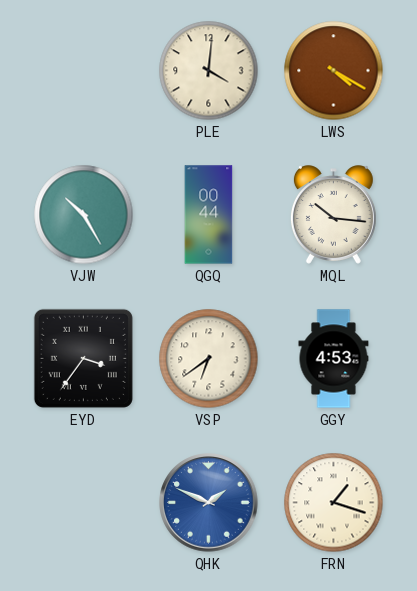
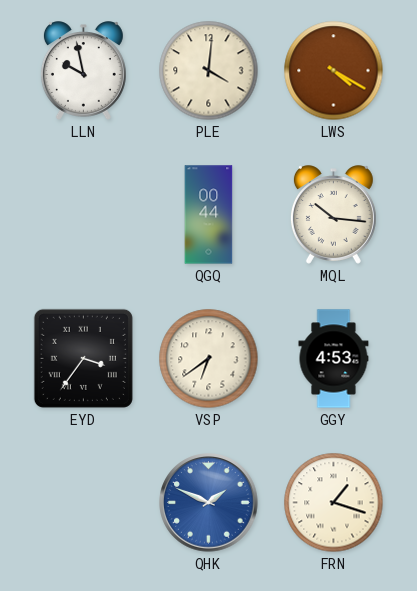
LLN: none -> 9:58
VJW: 10:25 -> none
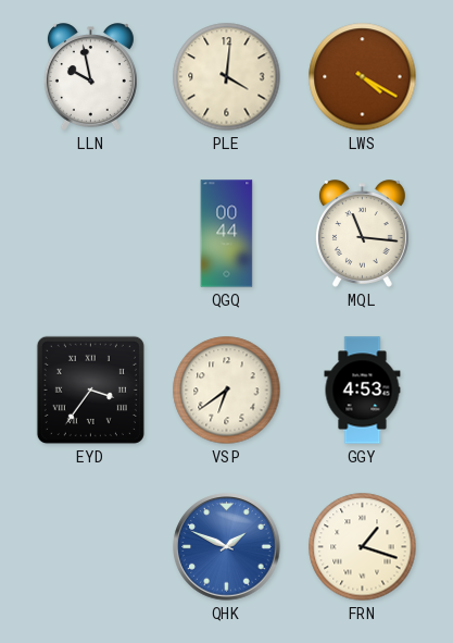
MQL: 10:16 -> 11:16
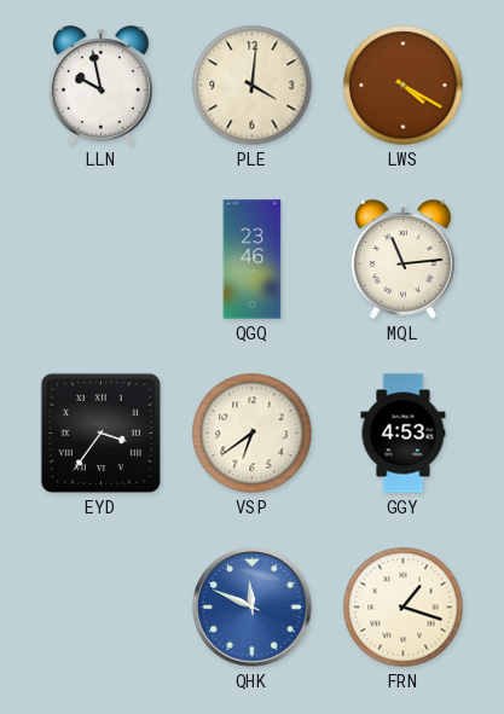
QGQ: 00:44 -> 23:46
MQL: 11:16 -> 11:14
QHK: 1:49 -> 11:49
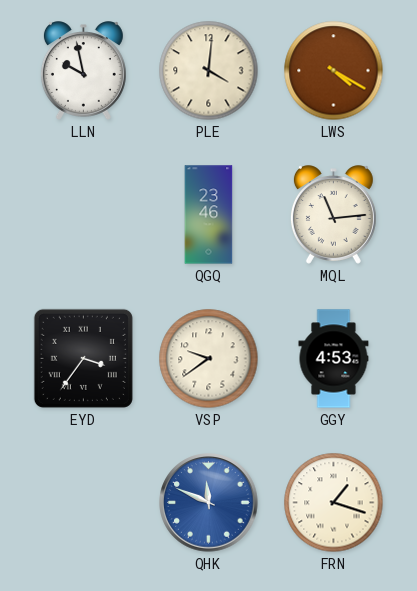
VSP: 6:39 -> 9:39
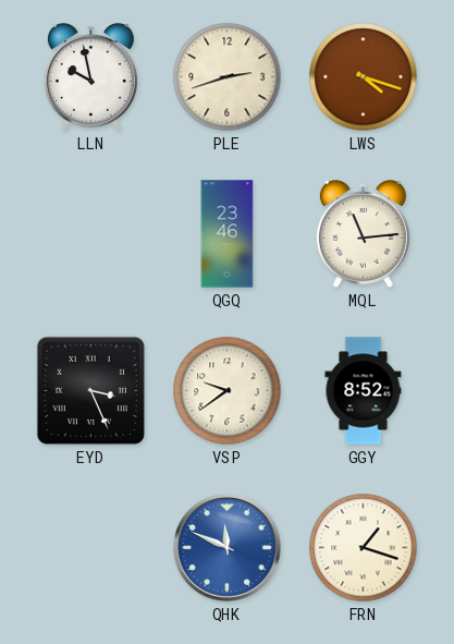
PLE: 4:01 -> 2:42
LWS: 4:20 -> 4:18
EYD: 3:36 -> 3:26
GGY: 4:53 -> 8:52
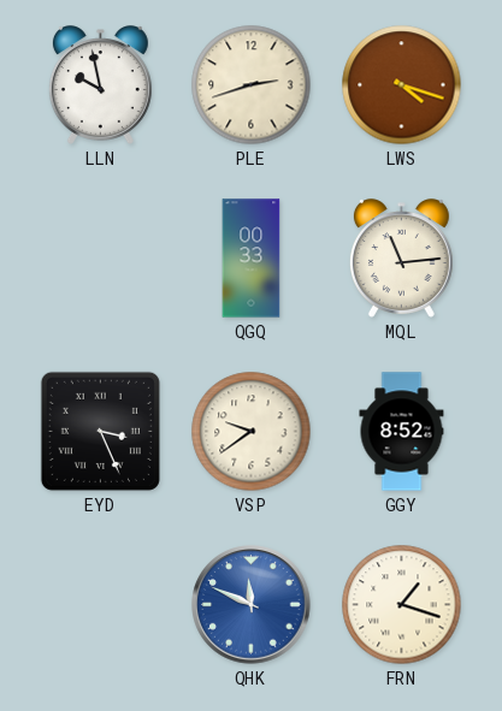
QGQ: 23:46 -> 00:33
